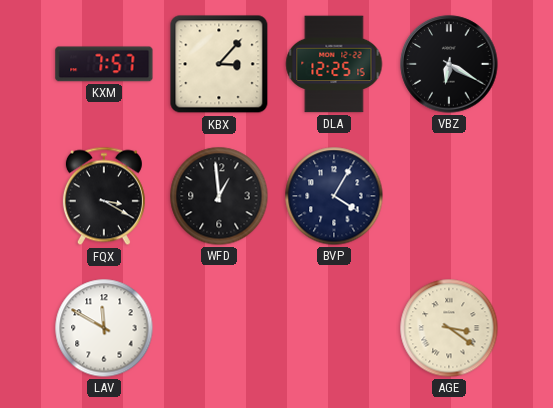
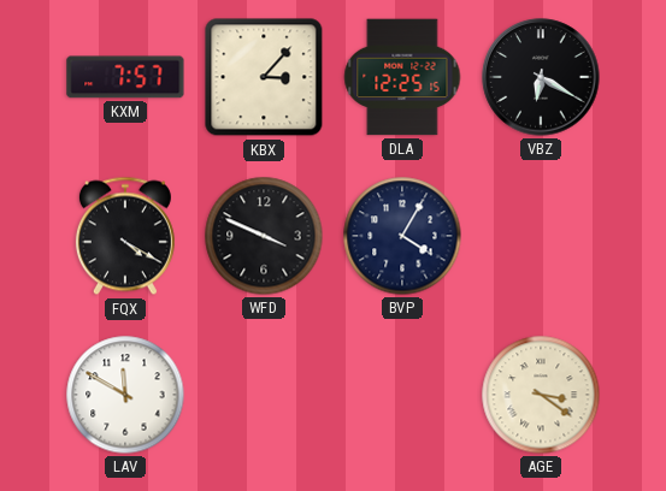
FQX: 3:20 -> 4:20
WFD: 12:59 -> 3:49
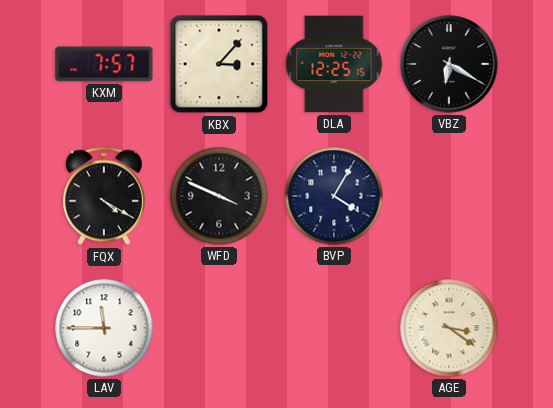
LAV: 11:50 -> 11:45
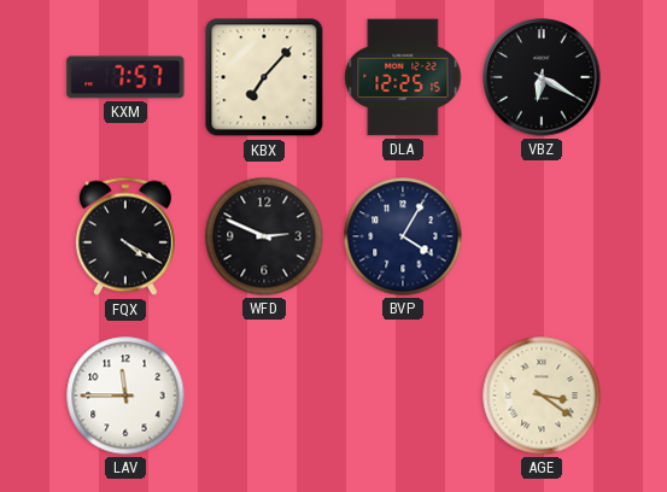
KBX: 3:07 -> 7:07
WFD: 3:49 -> 2:49
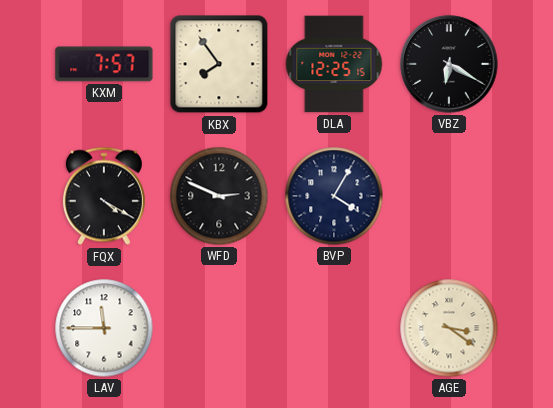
KBX: 7:07 -> 7:54
